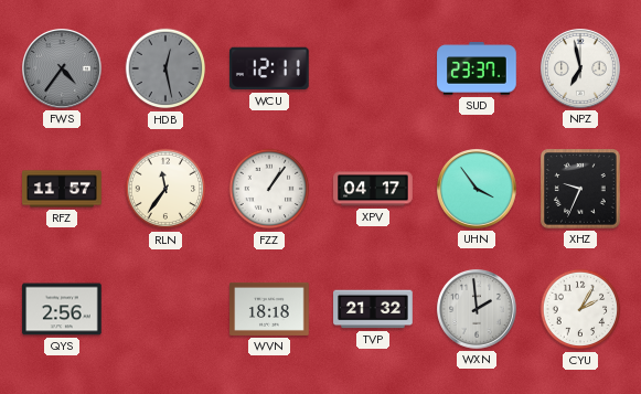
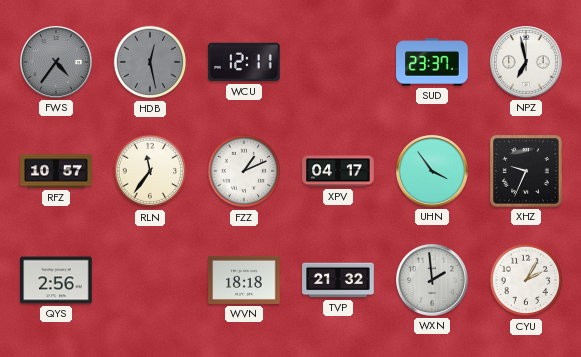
RFZ: 11:57 -> 10:57
FZZ: 1:06 -> 1:11
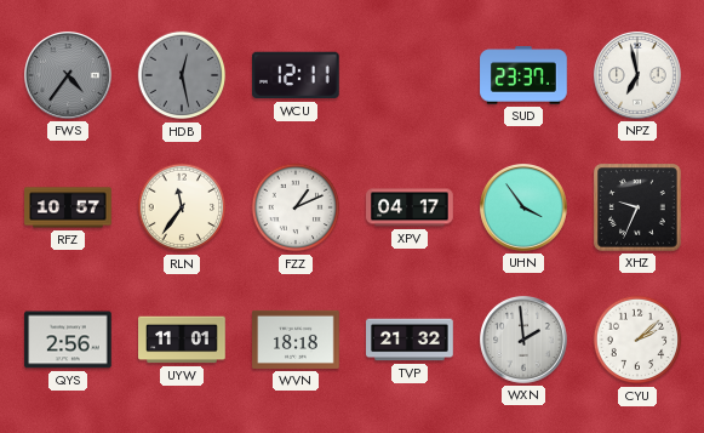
UYW: none -> 11:01
CYU: 2:05 -> 2:08
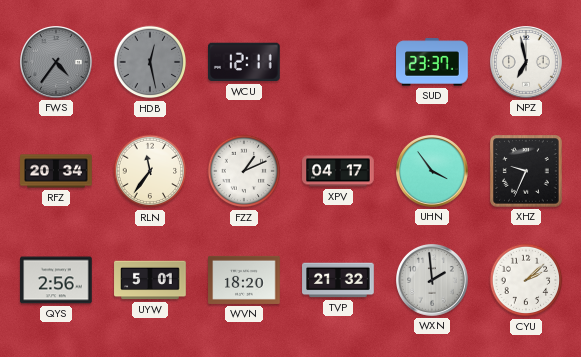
RFZ: 10:57 -> 20:34
UYW: 11:01 -> 5:01
WVN: 18:18 -> 18:20
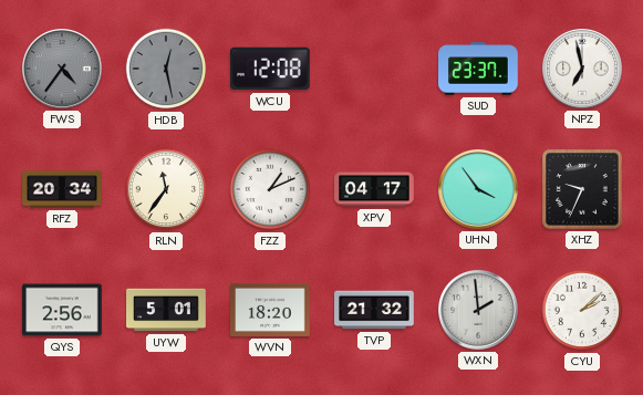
WCU: 12:11 -> 12:08
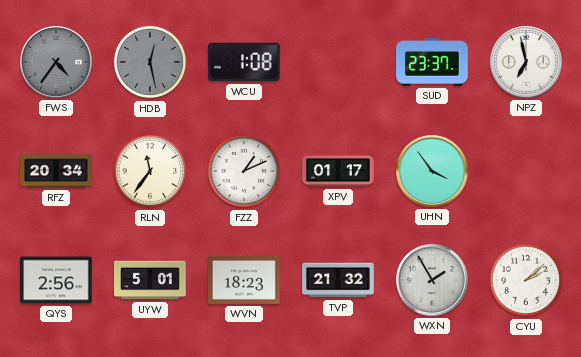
WCU: 12:08 -> 1:08
XPV: 04:17 -> 01:17
XHZ: 9:34 -> none
WVN: 18:20 -> 18:23
WXN: 1:59 -> 1:55
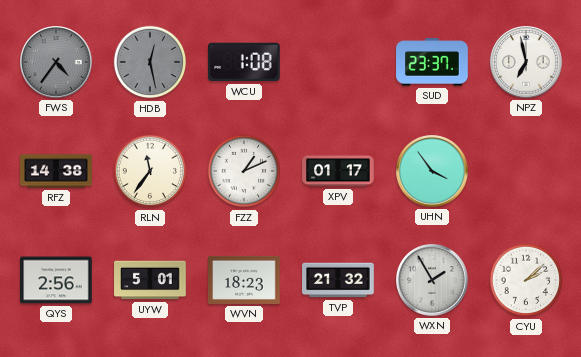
RFZ: 20:34 -> 14:38
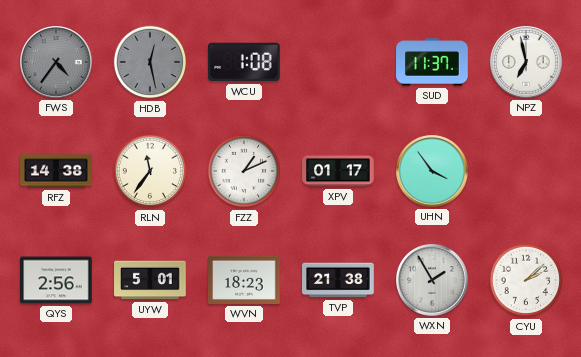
SUD: 23:37 -> 11:37
TVP: 21:32 -> 21:38
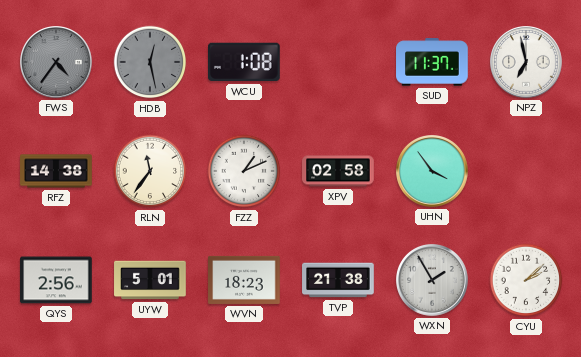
XPV: 01:17 -> 02:58
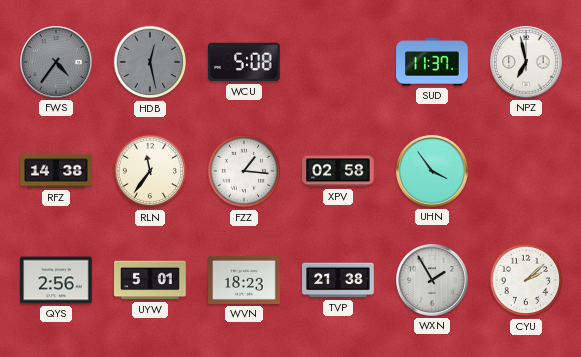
WCU: 1:08 -> 5:08
FZZ: 1:11 -> 1:16
